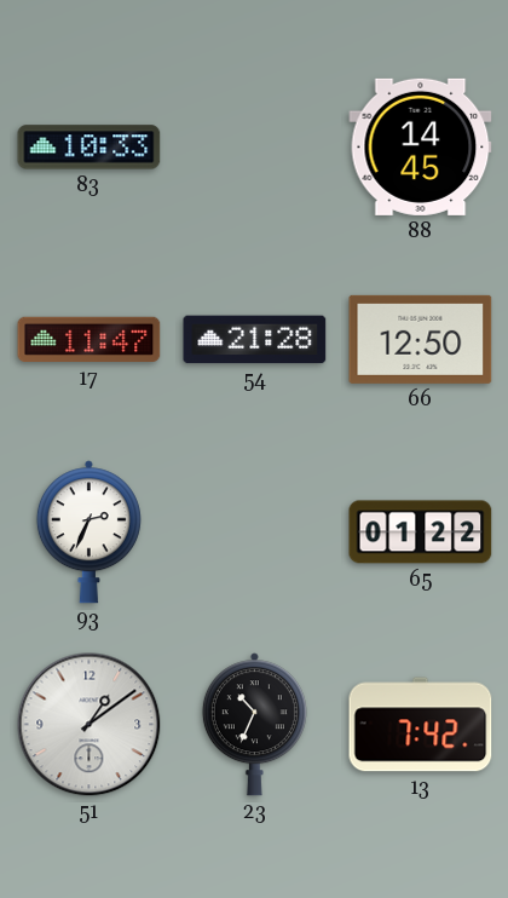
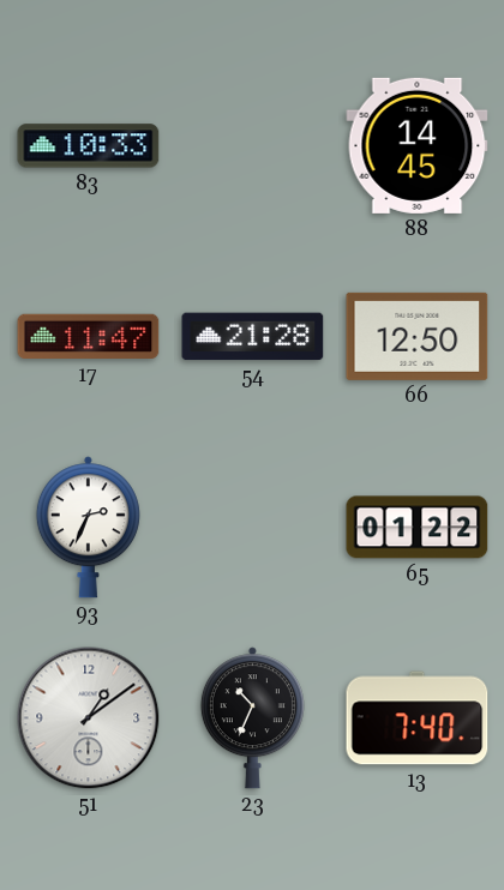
13: 7:42 -> 7:40
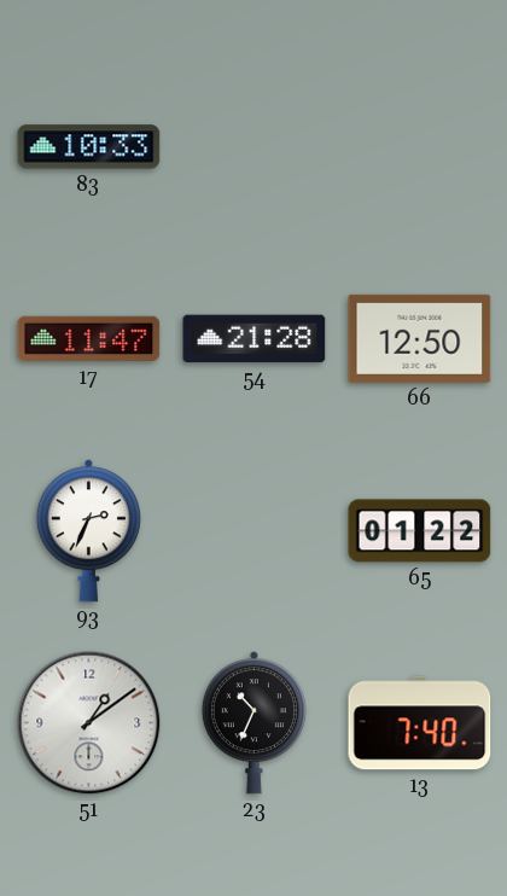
88: 14:45 -> none
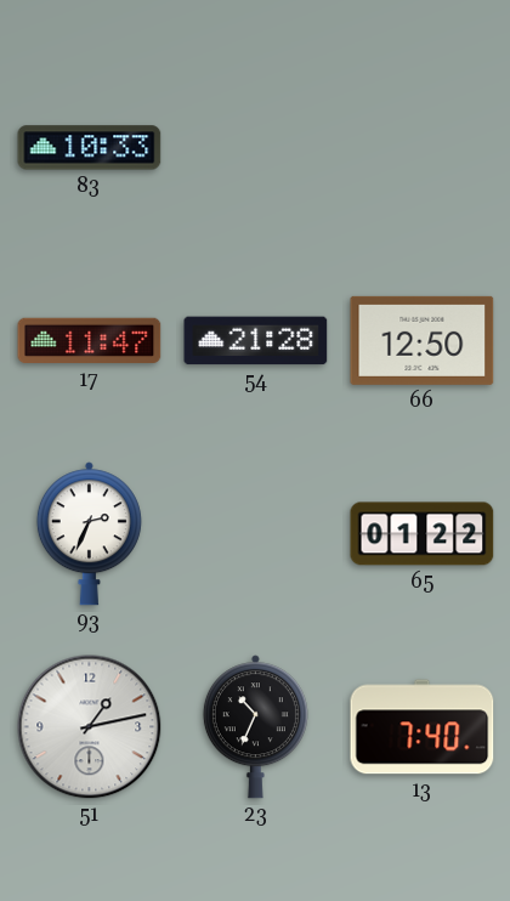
51: 1:09 -> 1:13
